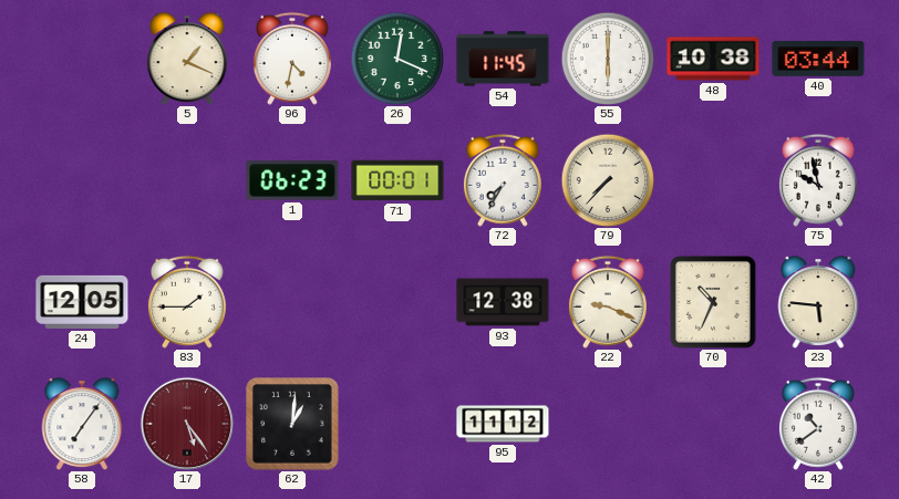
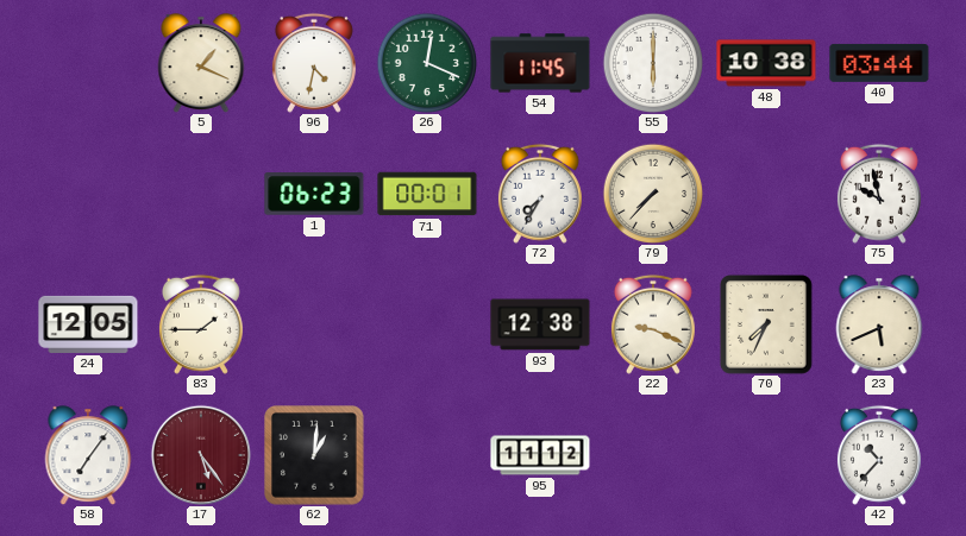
70: 10:34 -> 7:34
23: 5:46 -> 5:41
42: 10:39 -> 10:37
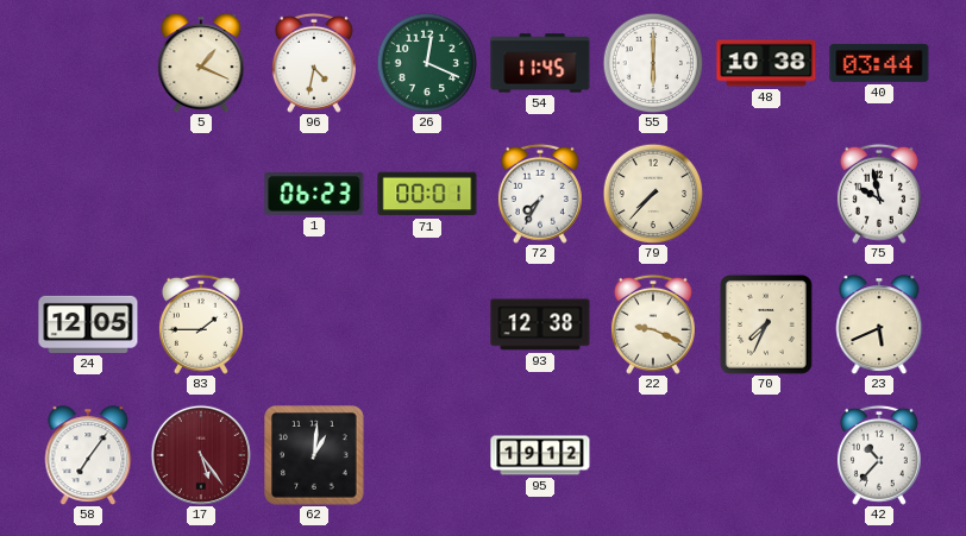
95: 11:12 -> 19:12
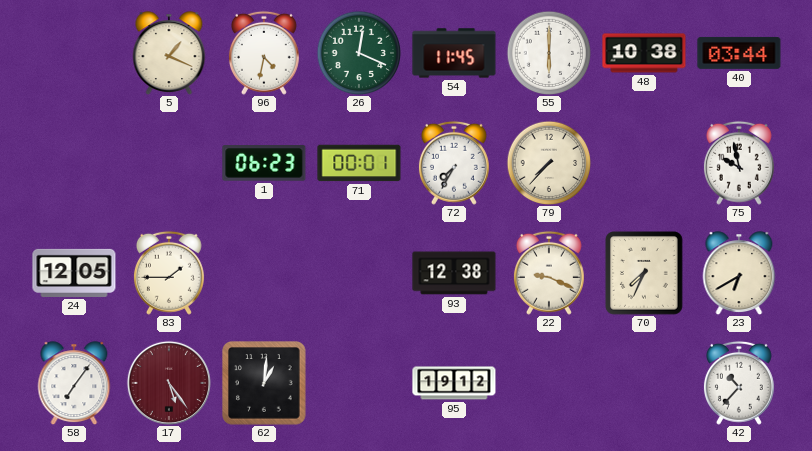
23: 5:41 -> 6:40
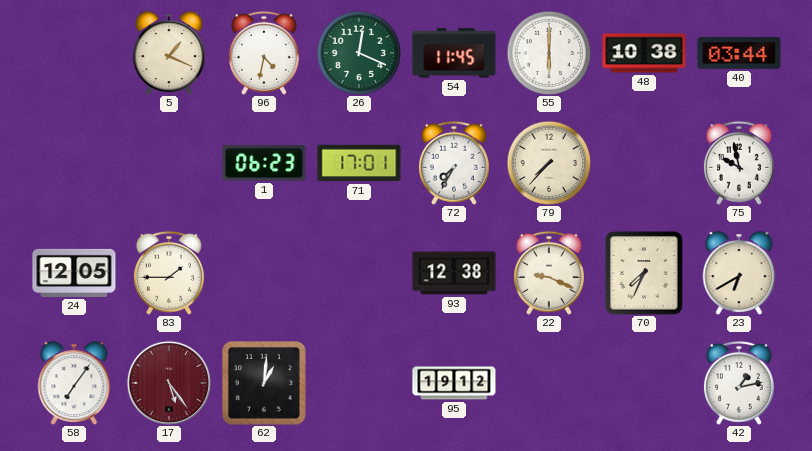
71: 00:01 -> 17:01
42: 10:37 -> 1:13
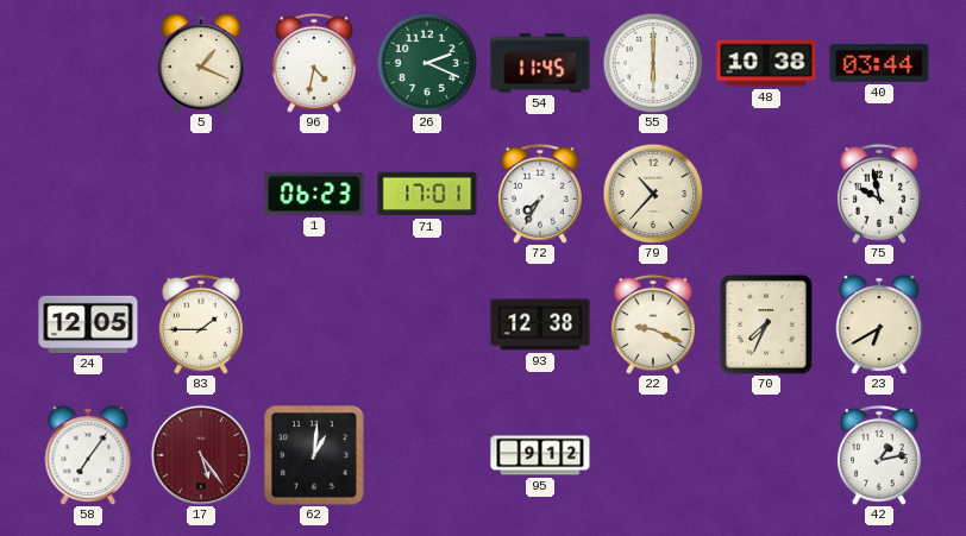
26: 12:19 -> 2:19
79: 7:37 -> 10:37
95: 19:12 -> 9:12
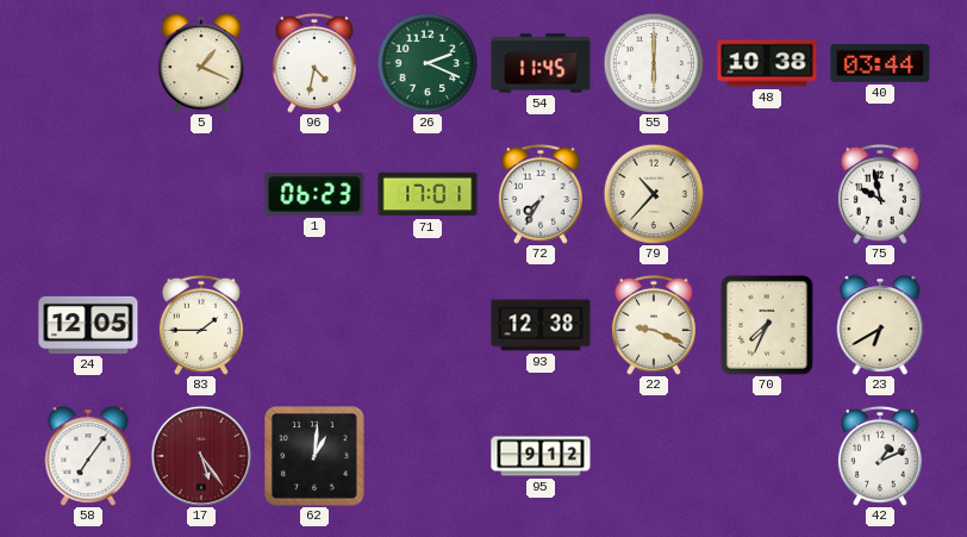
42: 1:13 -> 1:11
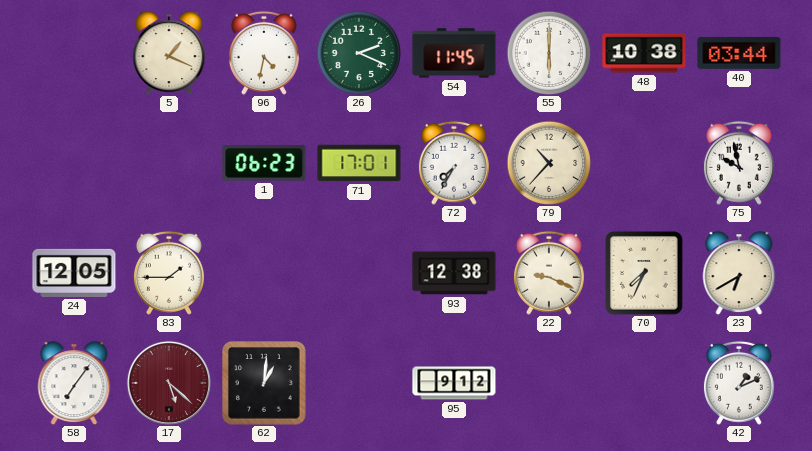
17: 5:24 -> 5:22
